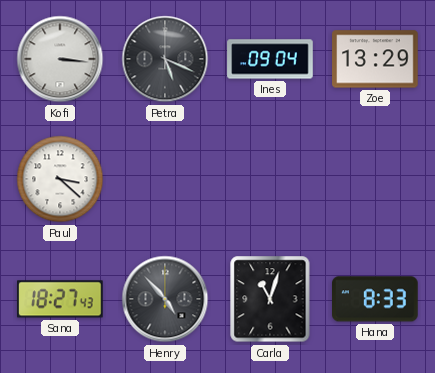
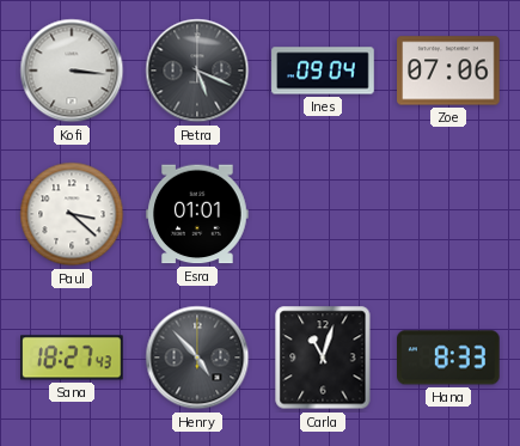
Zoe: 13:29 -> 07:06
Esra: none -> 01:01
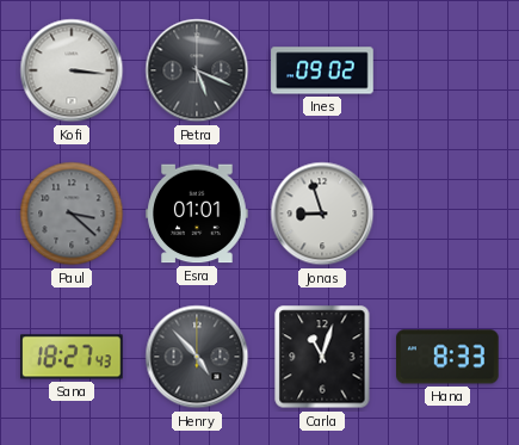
Ines: 09:04 -> 09:02
Zoe: 07:06 -> none
Paul dial: white -> grey
Jonas: none -> 8:57
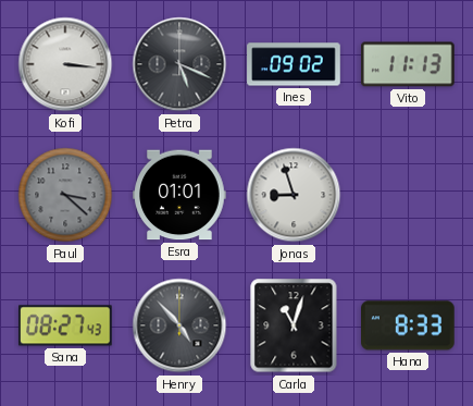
Vito: none -> 11:13
Sana: 18:27 -> 08:27
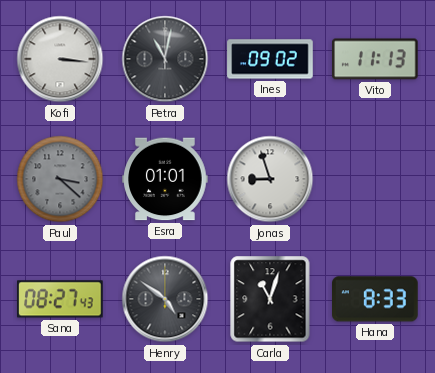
Petra: 5:19 -> 11:02
Henry: 4:53 -> 4:51
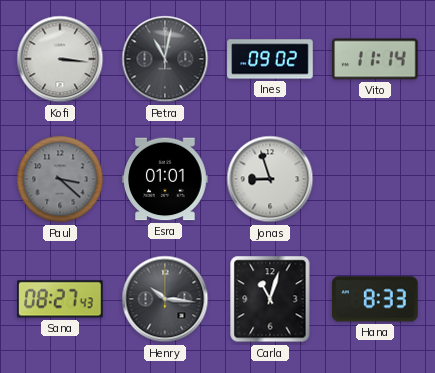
Vito: 11:13 -> 11:14
Henry: 4:51 -> 10:16
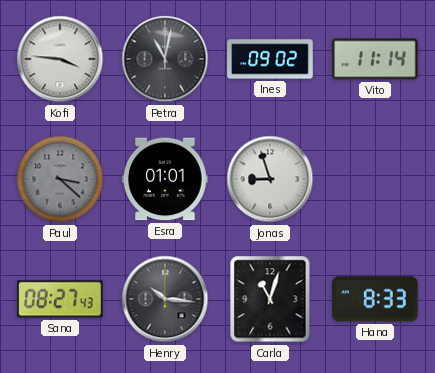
Kofi: 3:16 -> 3:46
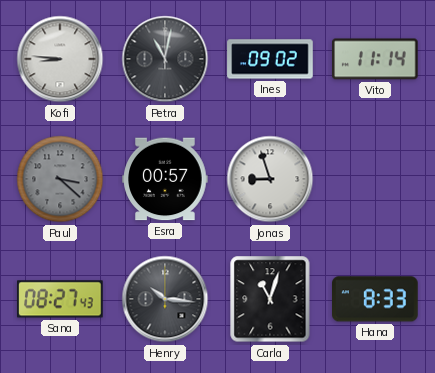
Kofi: 3:46 -> 8:46
Esra: 01:01 -> 00:57
